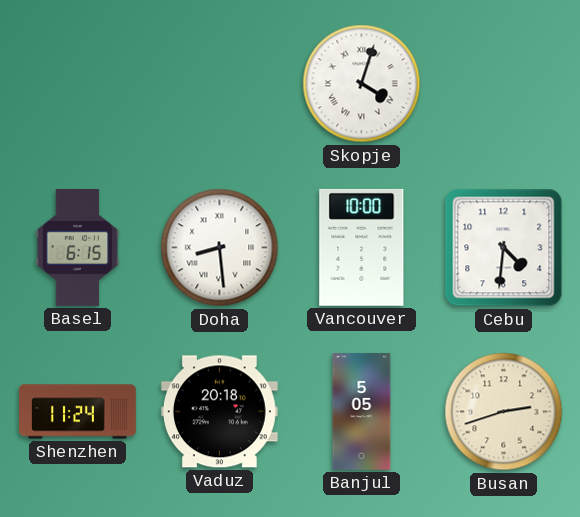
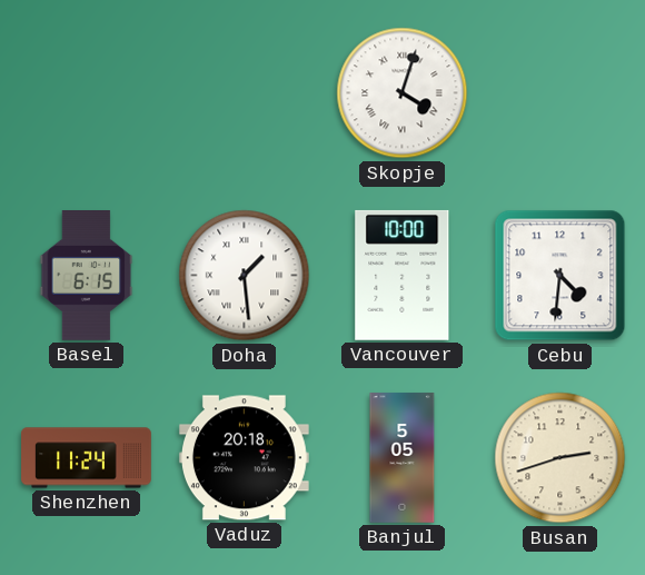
Doha: 8:29 -> 1:29
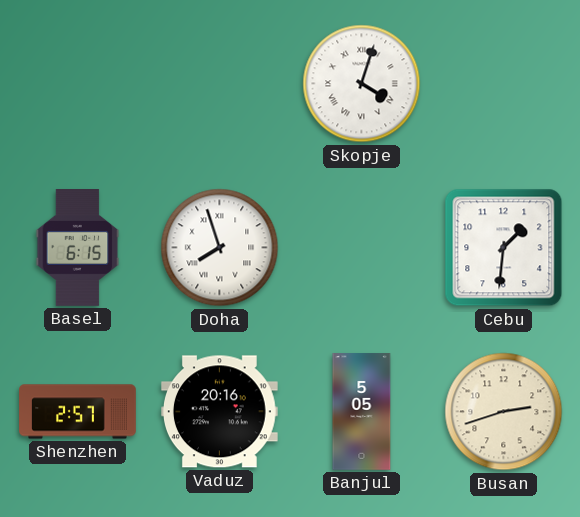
Doha: 1:29 -> 7:57
Vancouver: 10:00 -> none
Cebu: 4:31 -> 1:31
Shenzhen: 11:24 -> 2:57
Vaduz: 20:18 -> 20:16
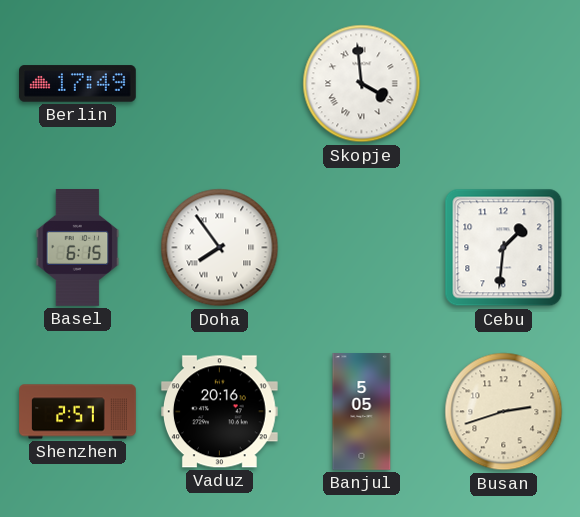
Berlin: none -> 17:49
Skopje: 4:03 -> 3:59
Doha: 7:57 -> 7:54
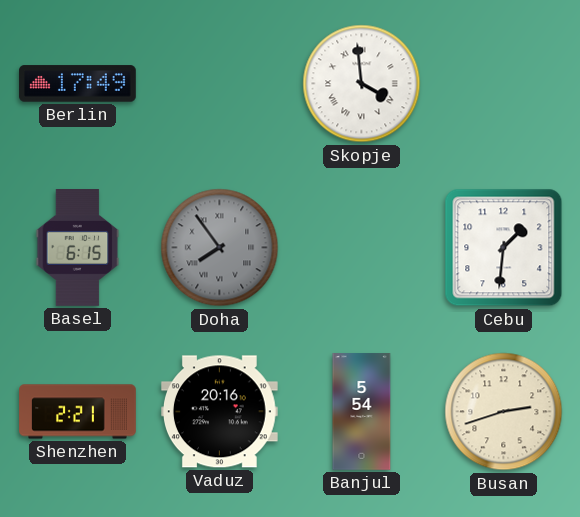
Doha dial: white -> grey
Shenzhen: 2:57 -> 2:21
Banjul: 5:05 -> 5:54
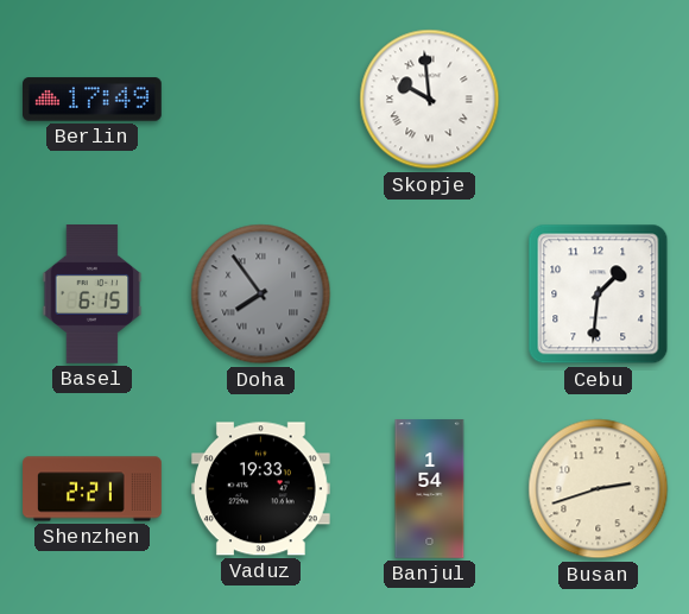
Skopje: 3:59 -> 9:59
Vaduz: 20:16 -> 19:33
Banjul: 5:54 -> 1:54
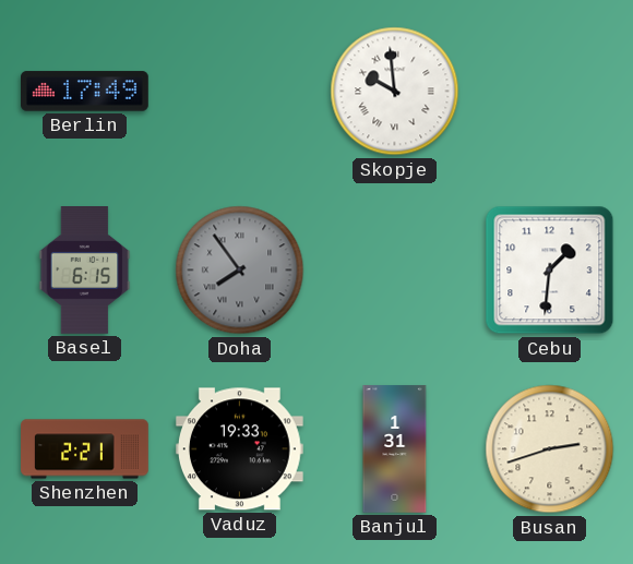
Banjul: 1:54 -> 1:31
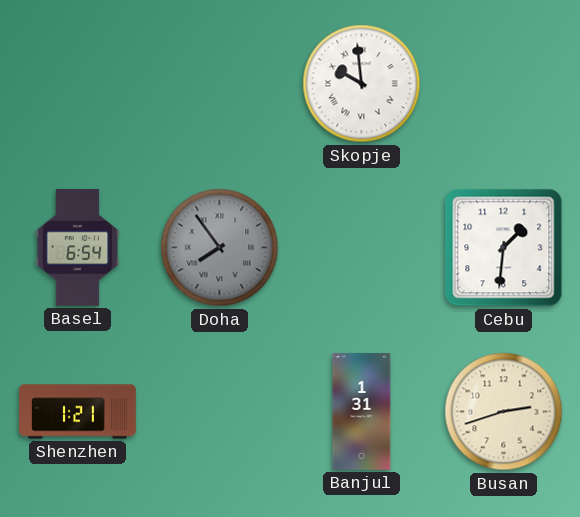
Berlin: 17:49 -> none
Basel: 6:15 -> 6:54
Shenzhen: 2:21 -> 1:21
Vaduz: 19:33 -> none
